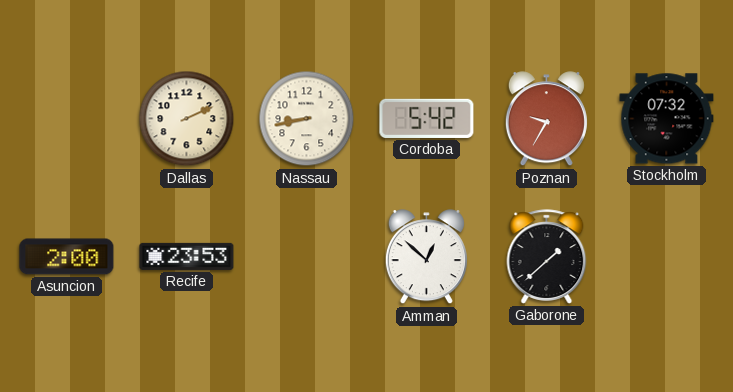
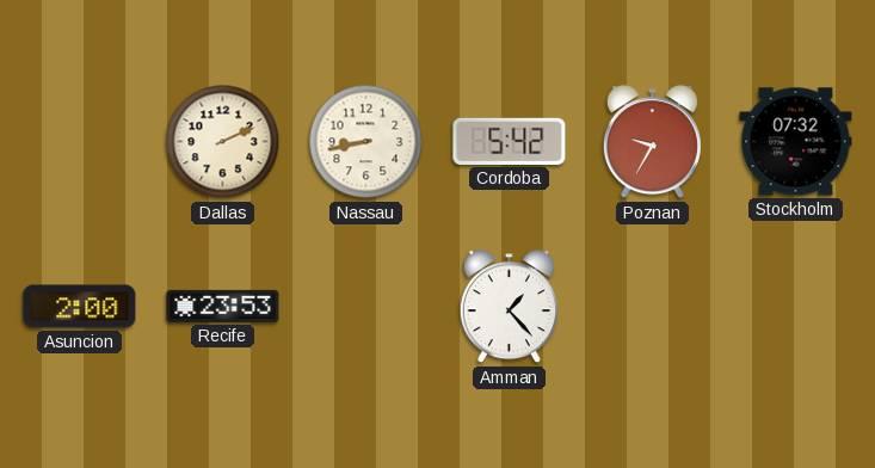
Amman: 12:52 -> 1:23
Gaborone: 1:38 -> none
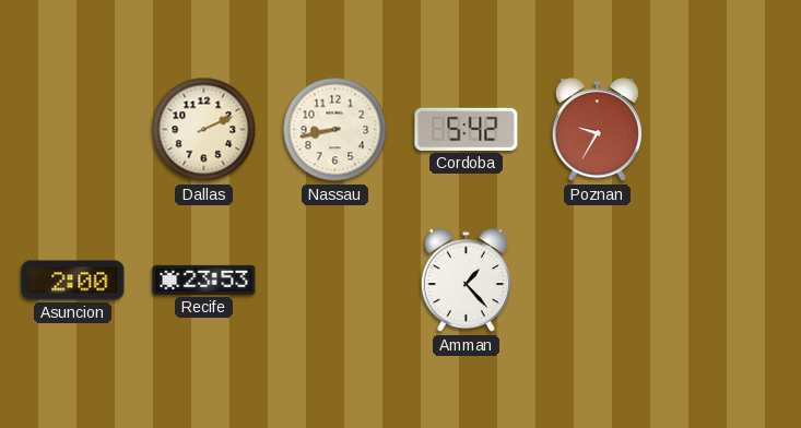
Stockholm: 07:32 -> none
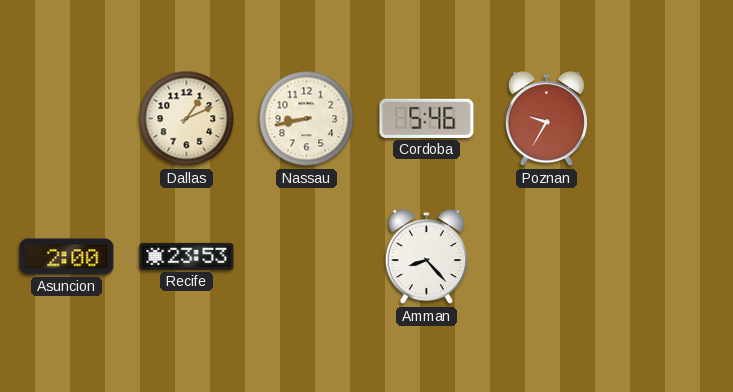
Dallas: 2:11 -> 1:11
Cordoba: 5:42 -> 5:46
Amman: 1:23 -> 8:23
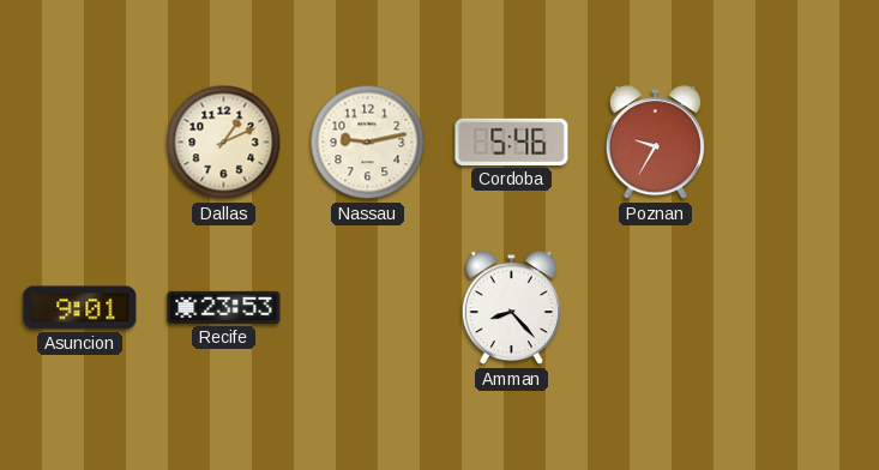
Nassau: 8:43 -> 9:13
Asuncion: 2:00 -> 9:01
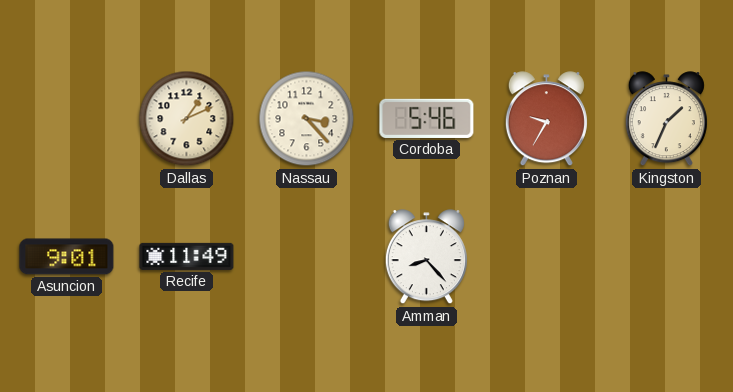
Nassau: 9:13 -> 3:23
Kingston: none -> 1:34
Recife: 23:53 -> 11:49
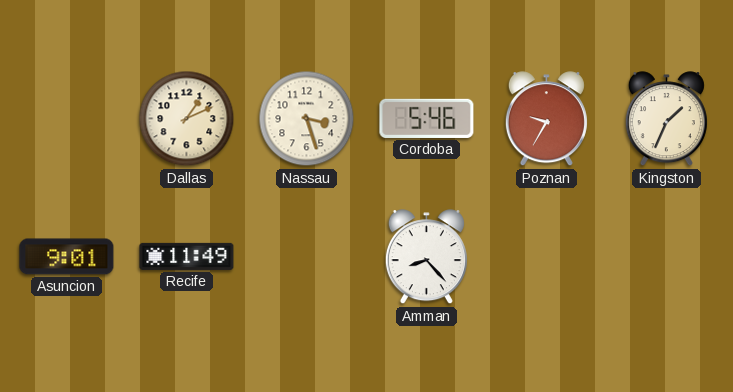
Nassau: 3:23 -> 3:27
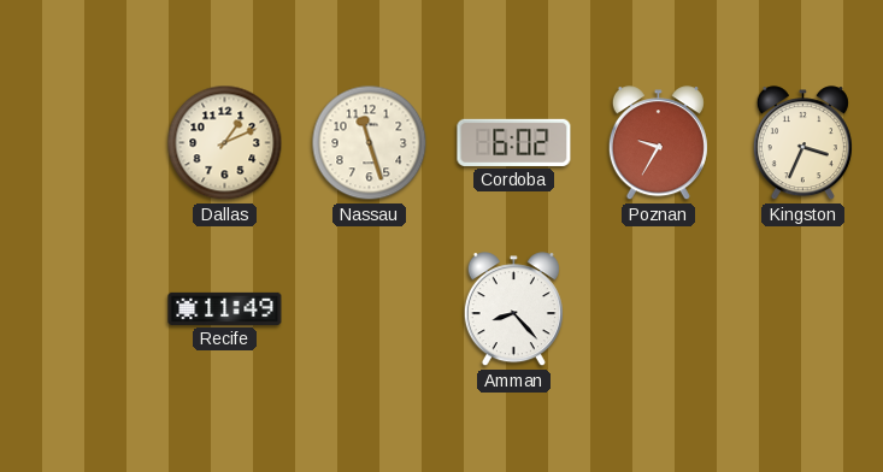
Nassau: 3:27 -> 11:27
Cordoba: 5:46 -> 6:02
Kingston: 1:34 -> 3:34
Asuncion: 9:01 -> none
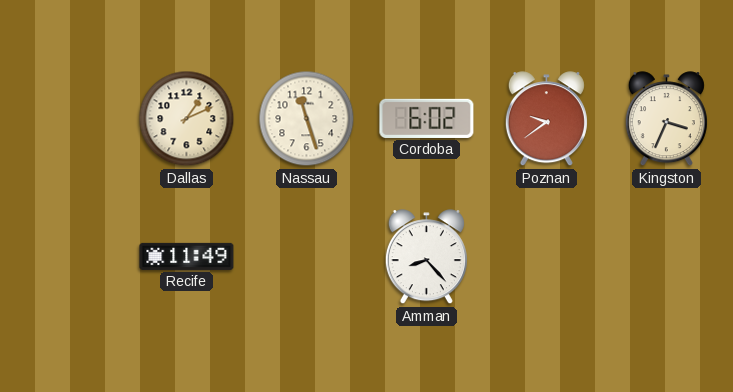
Poznan: 9:35 -> 9:39
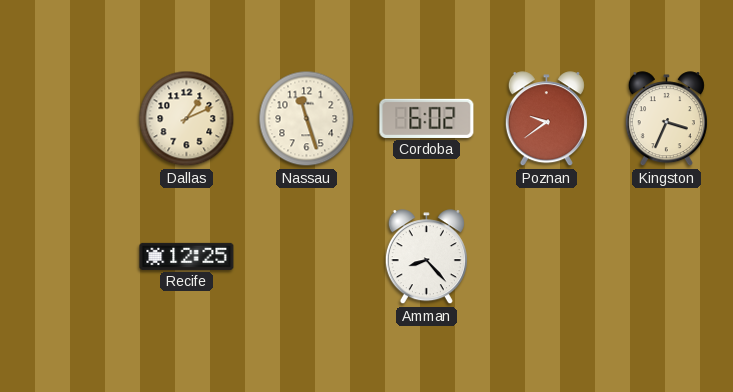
Recife: 11:49 -> 12:25
